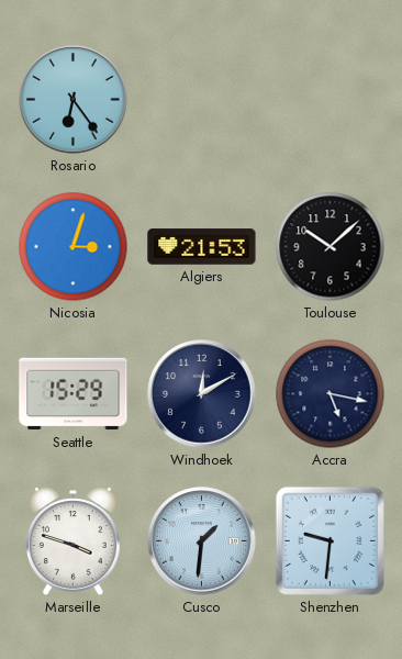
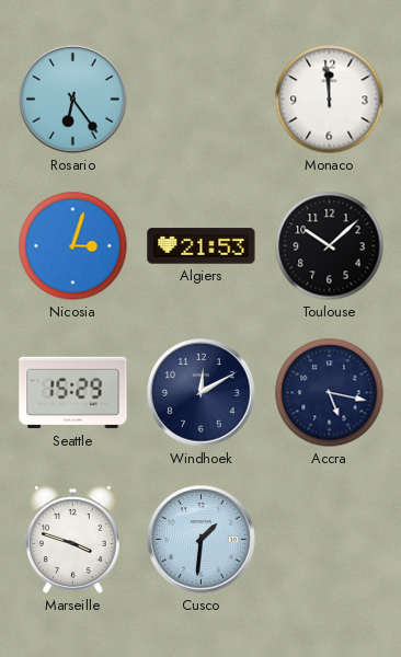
Monaco: none -> 11:59
Shenzhen: 9:31 -> none
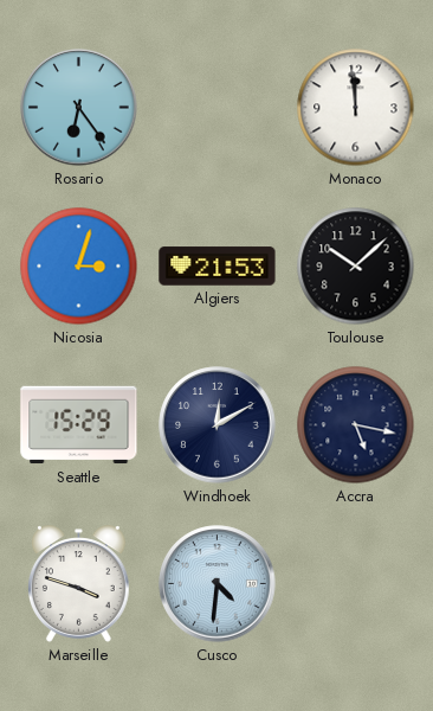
Cusco: 1:31 -> 4:31
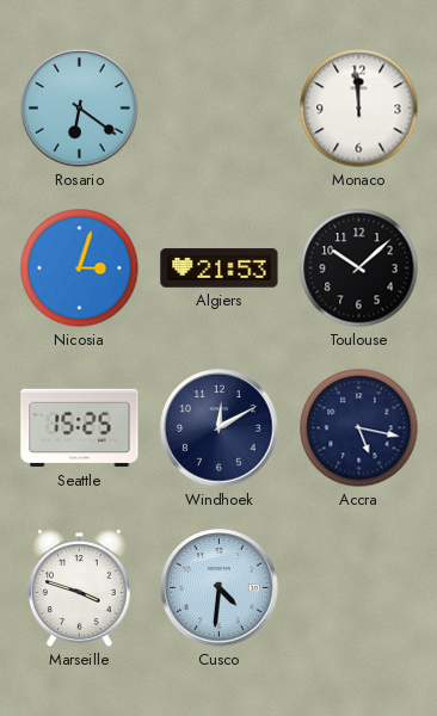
Rosario: 6:24 -> 6:21
Seattle: 15:29 -> 15:25
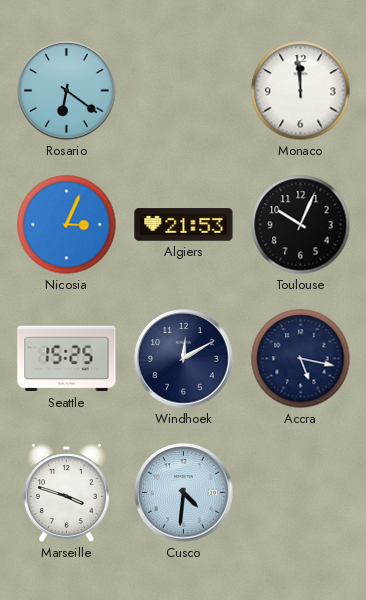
Nicosia: 3:03 -> 3:04
Toulouse: 10:08 -> 10:04
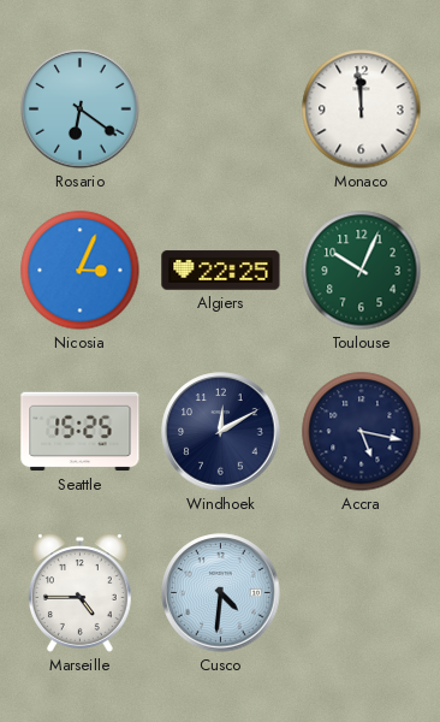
Algiers: 21:53 -> 22:25
Toulouse dial: black -> green
Marseille: 3:48 -> 4:45
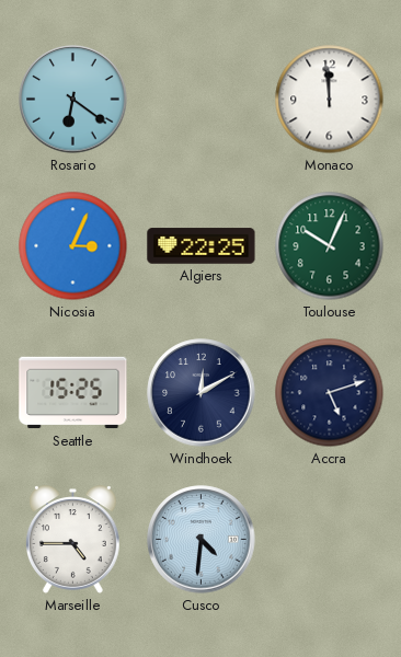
Accra: 5:17 -> 5:12
